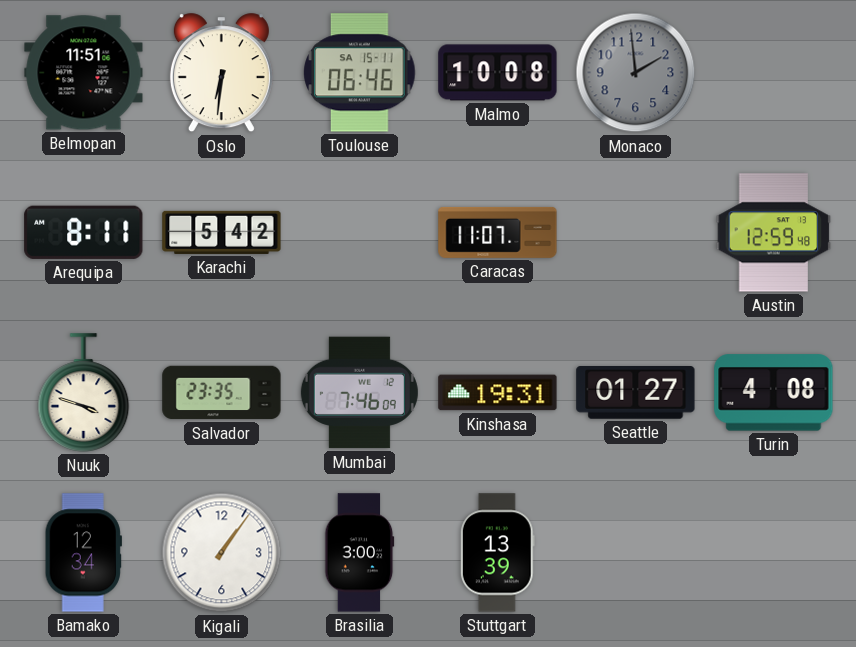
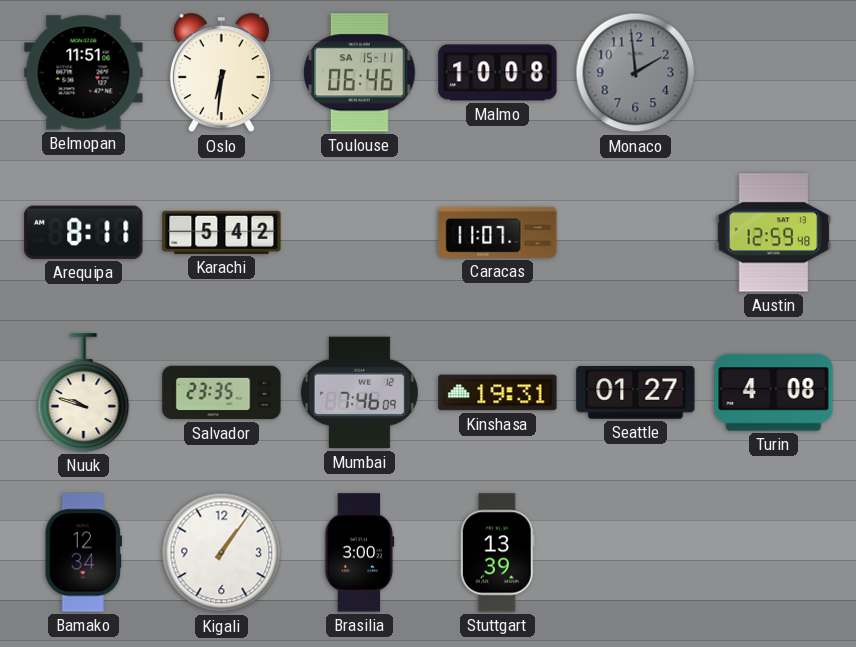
Nuuk: 3:48 -> 9:48
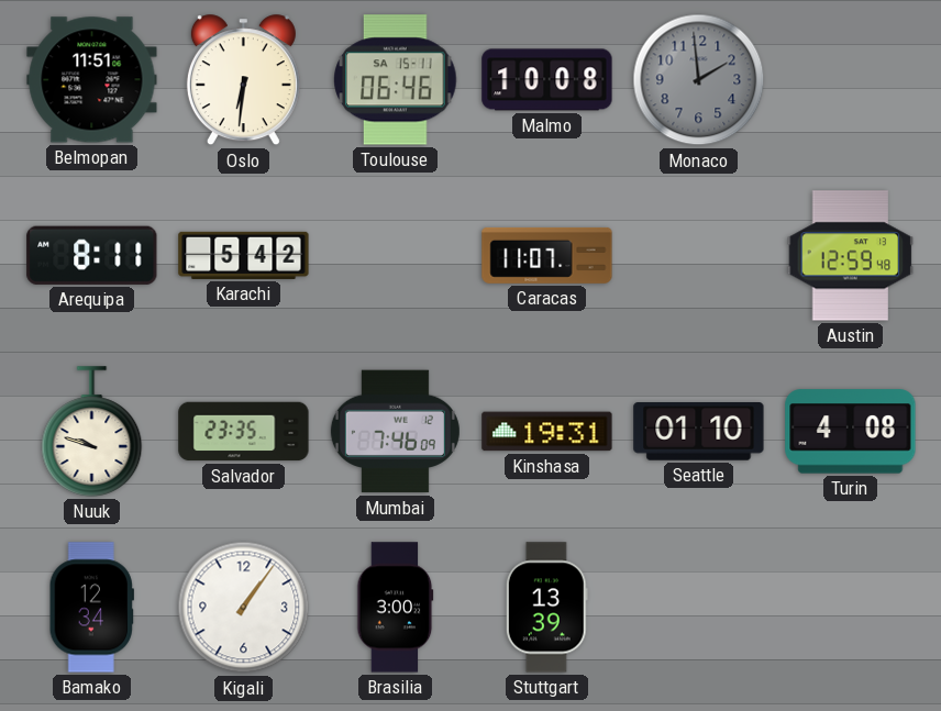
Seattle: 01:27 -> 01:10
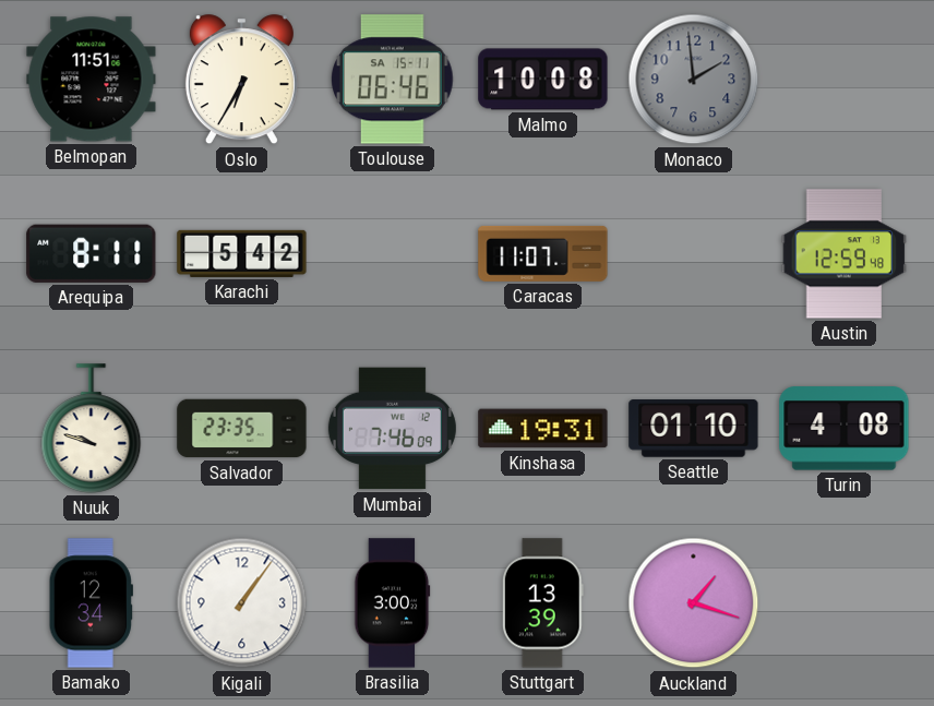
Oslo: 6:31 -> 6:35
Auckland: none -> 1:18
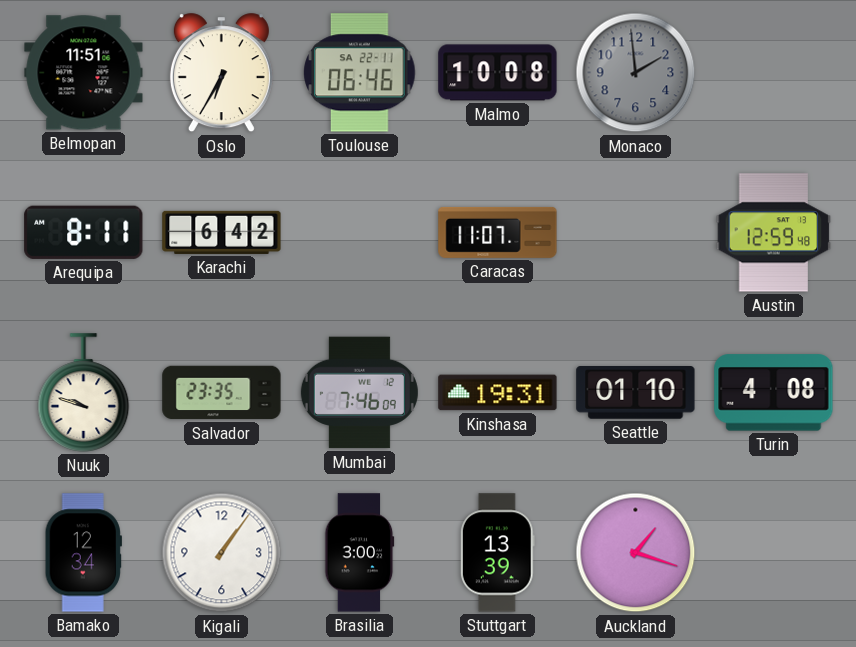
Toulouse date: SA 15-11 -> SA 22-11
Karachi: 5:42 -> 6:42
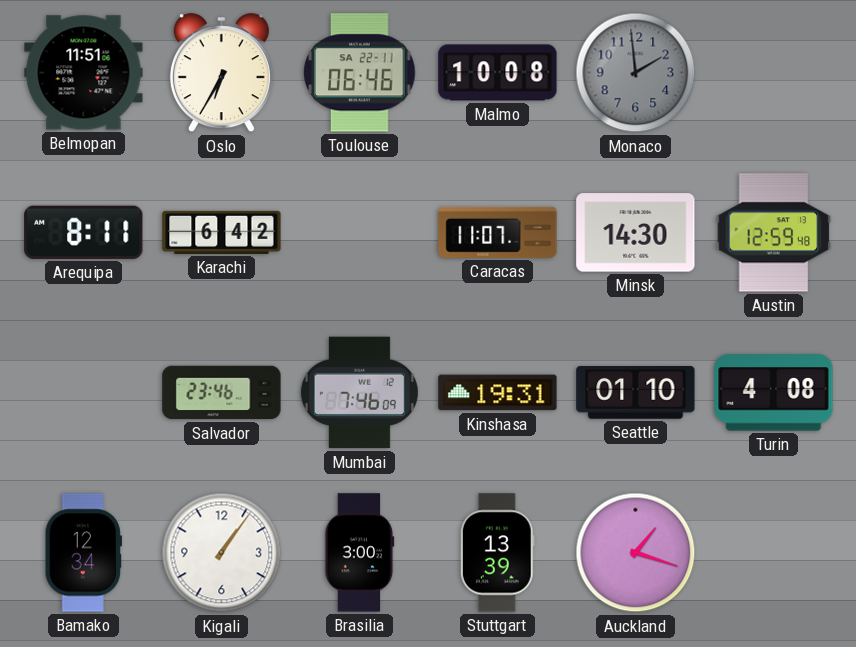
Minsk: none -> 14:30
Nuuk: 9:48 -> none
Salvador: 23:35 -> 23:46
